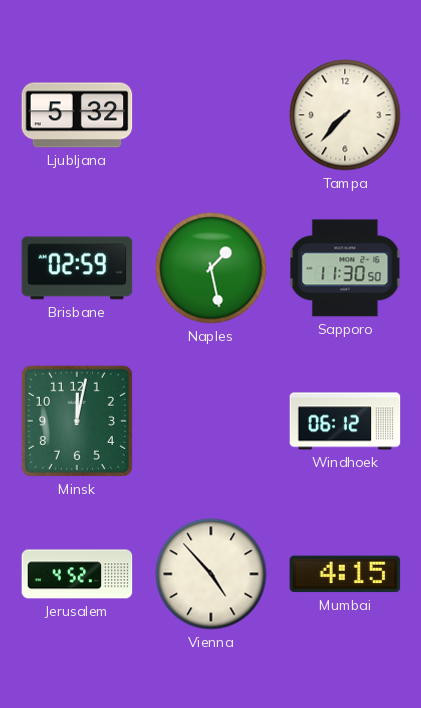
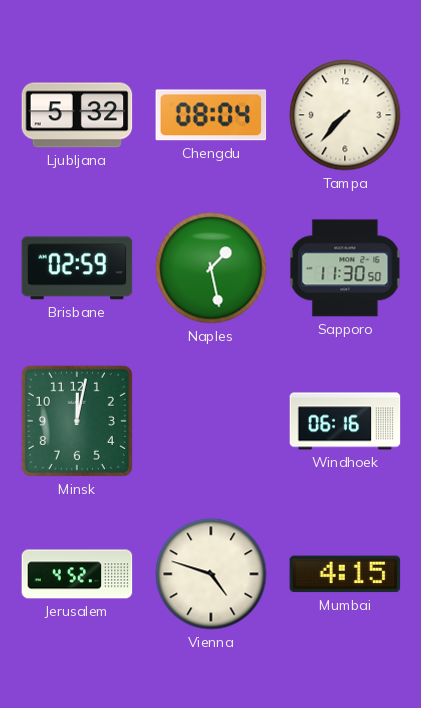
Chengdu: none -> 08:04
Windhoek: 06:12 -> 06:16
Vienna: 4:53 -> 4:48
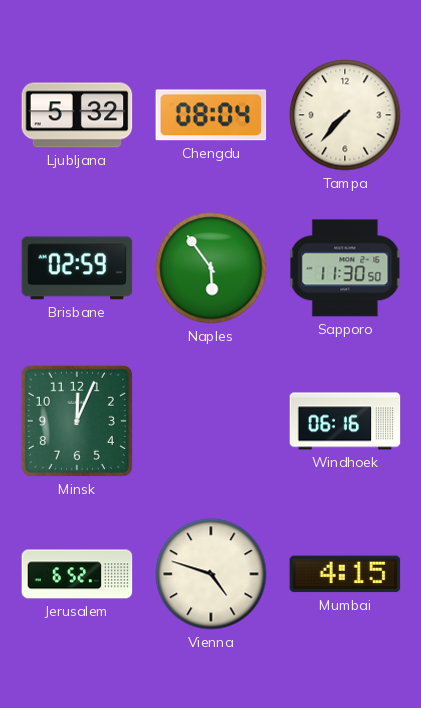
Naples: 1:28 -> 5:54
Minsk: 12:02 -> 12:04
Jerusalem: 4:52 -> 6:52
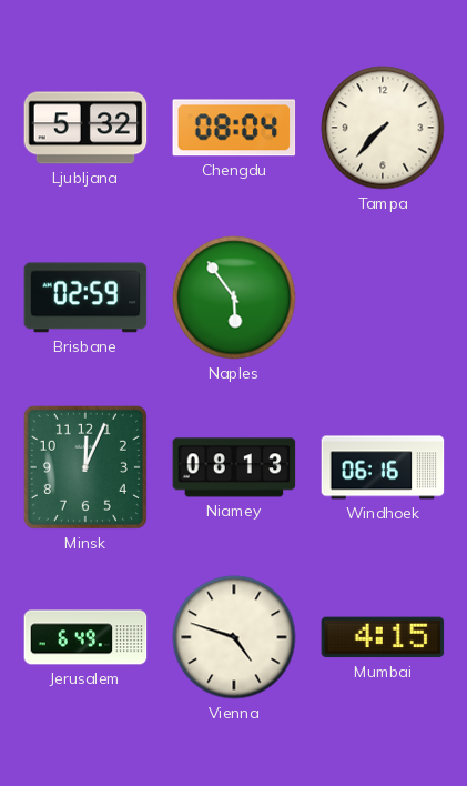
Sapporo: 11:30 -> none
Niamey: none -> 08:13
Jerusalem: 6:52 -> 6:49
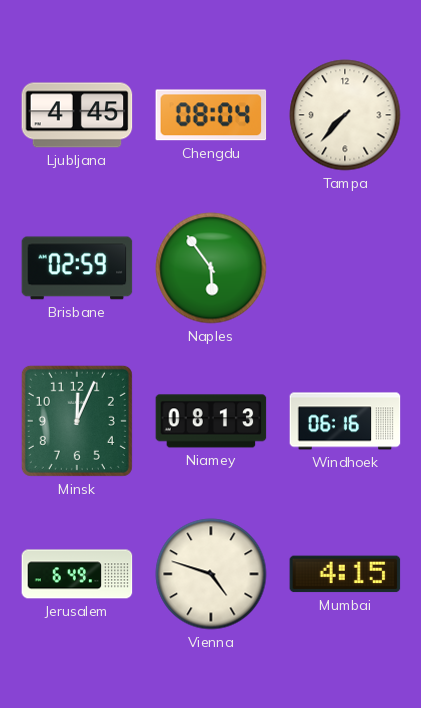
Ljubljana: 5:32 -> 4:45
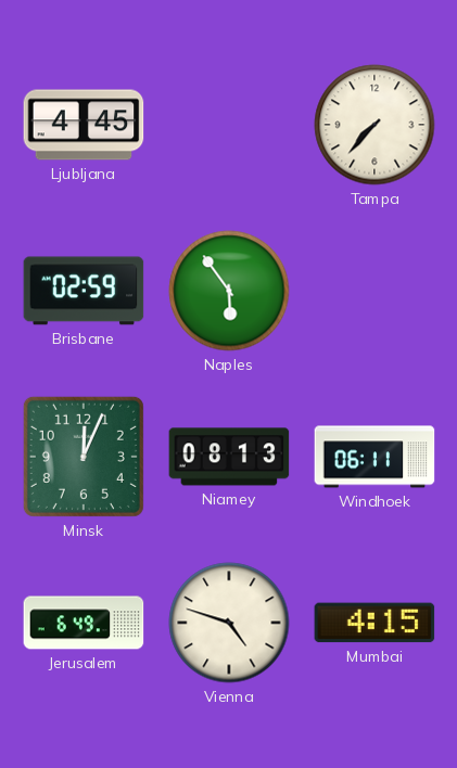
Chengdu: 08:04 -> none
Windhoek: 06:16 -> 06:11
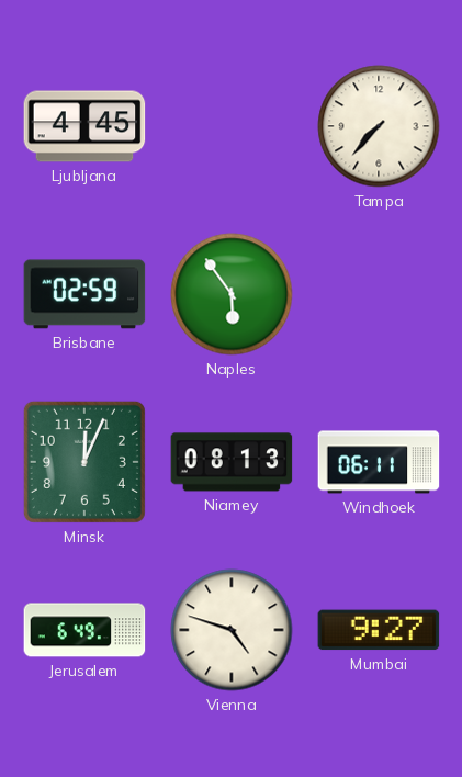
Mumbai: 4:15 -> 9:27
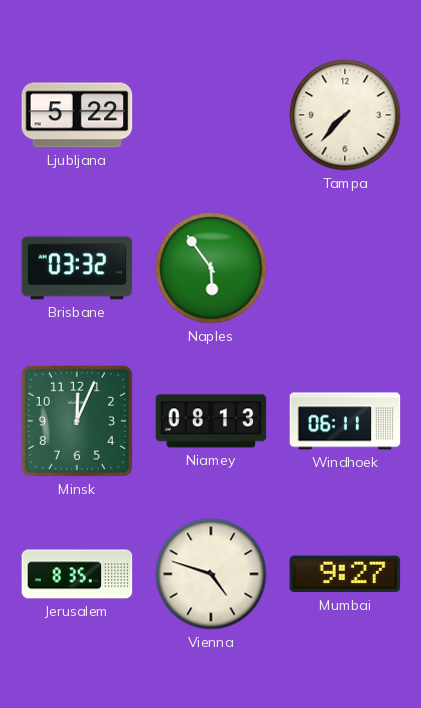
Ljubljana: 4:45 -> 5:22
Brisbane: 02:59 -> 03:32
Jerusalem: 6:49 -> 8:35
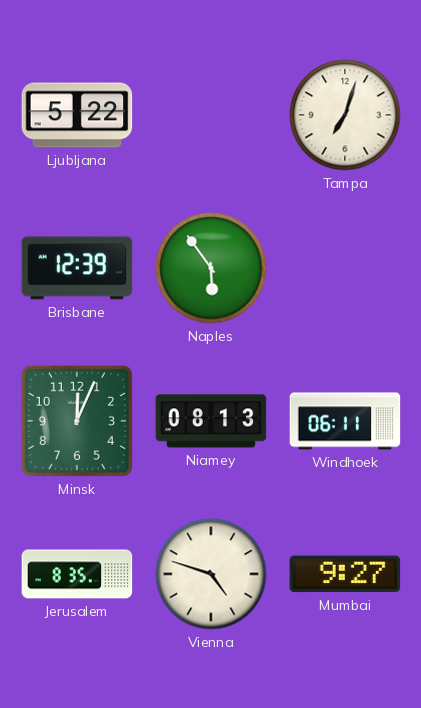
Tampa: 7:37 -> 7:03
Brisbane: 03:32 -> 12:39
